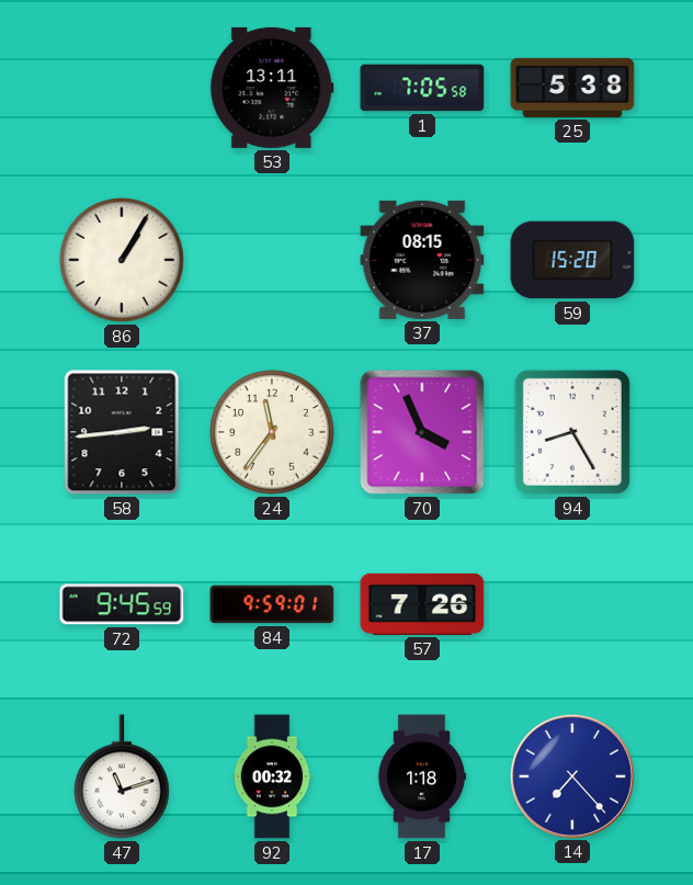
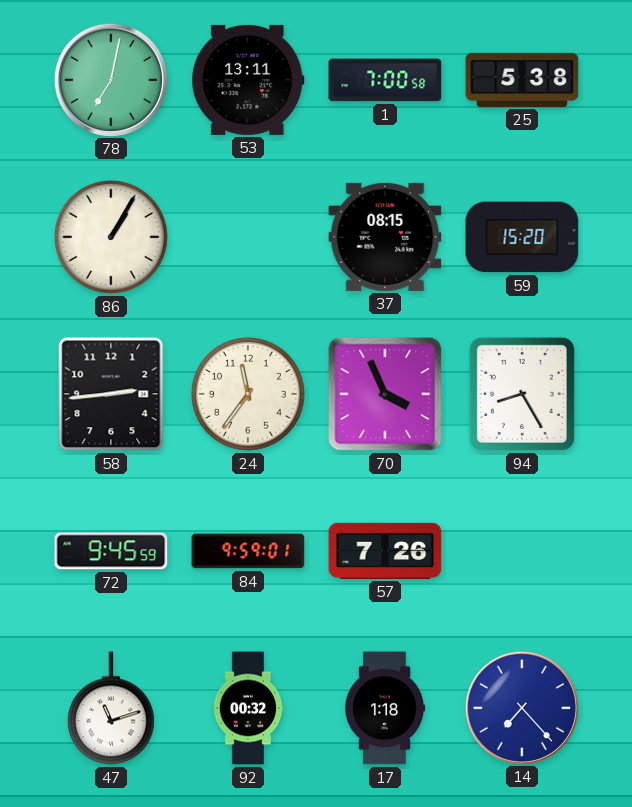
78: none -> 7:02
1: 7:05 -> 7:00
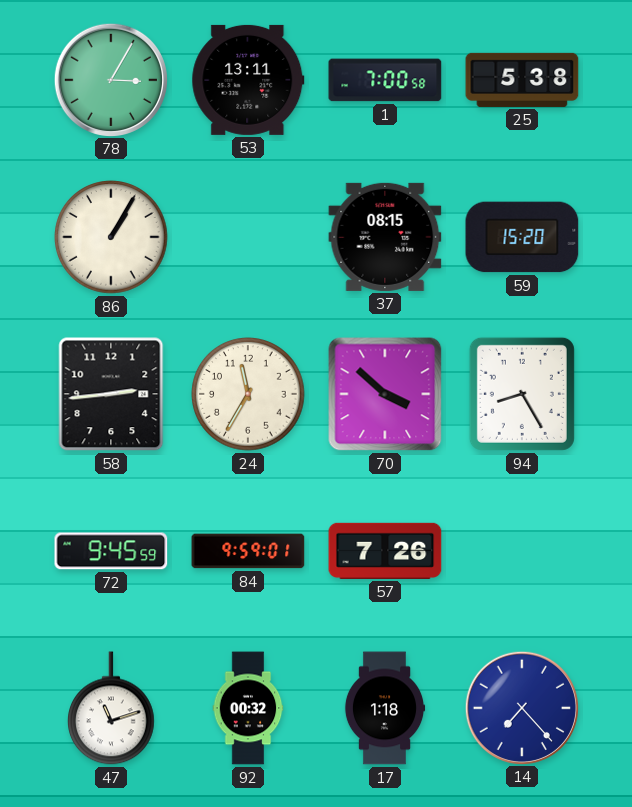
78: 7:02 -> 3:05
24: 11:36 -> 11:35
70: 3:56 -> 3:52
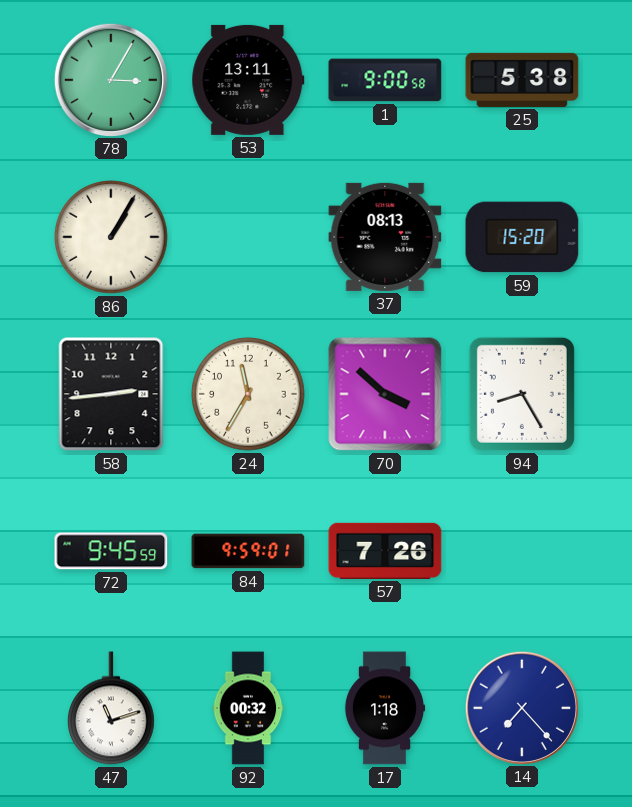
1: 7:00 -> 9:00
37: 08:15 -> 08:13
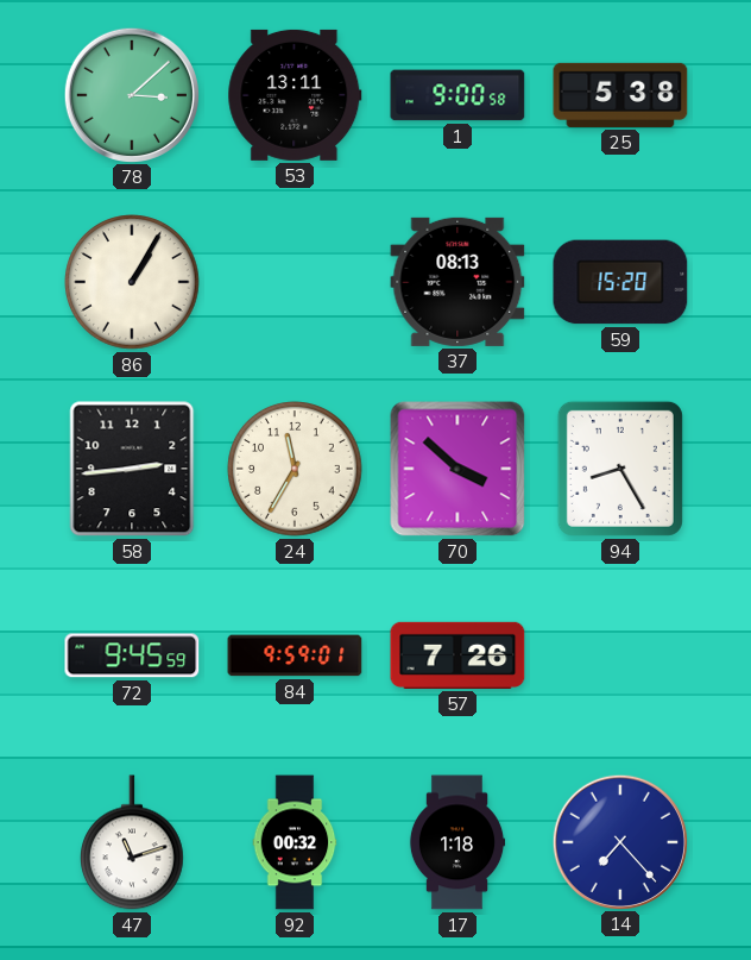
78: 3:05 -> 3:08
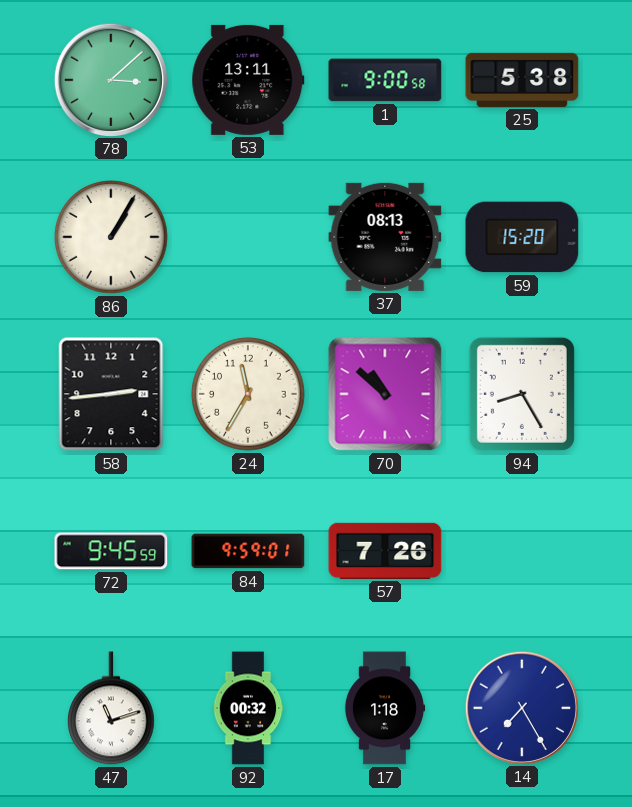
70: 3:52 -> 10:52
14: 7:23 -> 7:25
